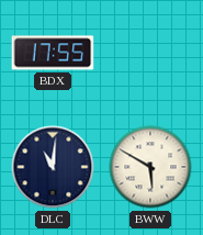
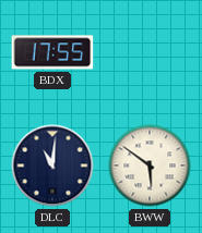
BWW: 5:50 -> 5:51
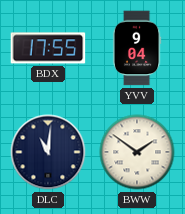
YVV: none -> 9:04
BWW: 5:51 -> 1:51
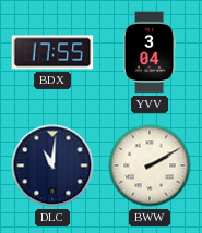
YVV: 9:04 -> 3:04
BWW: 1:51 -> 2:10
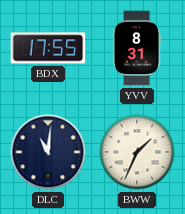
YVV: 3:04 -> 8:31
BWW: 2:10 -> 1:34
